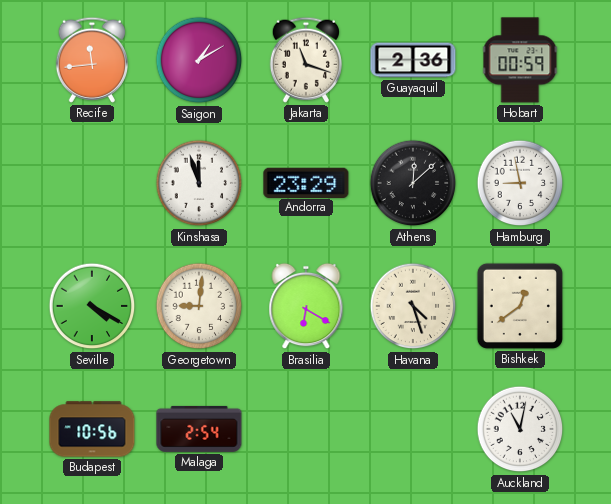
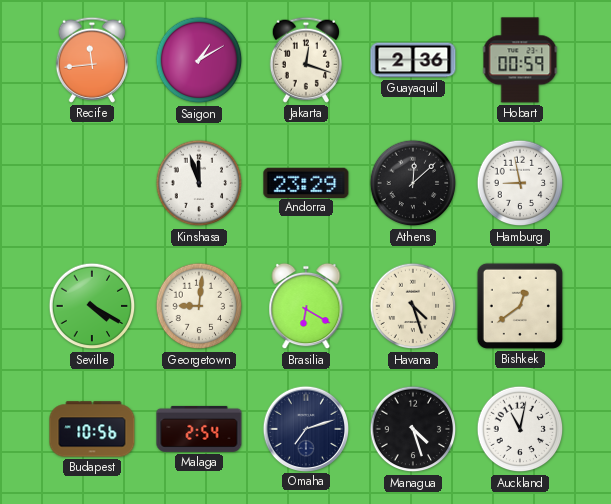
Jakarta: 11:18 -> 12:18
Omaha: none -> 7:12
Managua: none -> 4:27
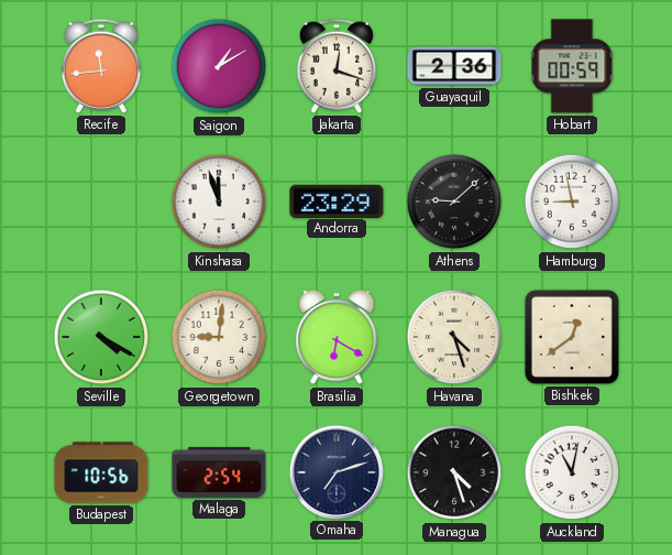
Athens: 12:08 -> 9:08
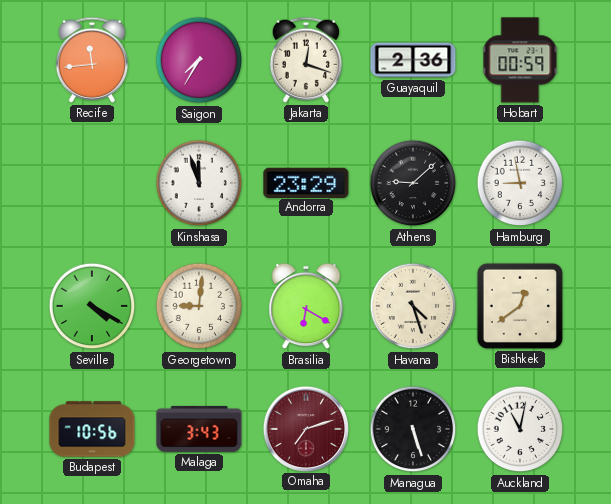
Saigon: 1:10 -> 7:35
Malaga: 2:54 -> 3:43
Omaha dial: navy -> burgundy
Managua: 4:27 -> 5:27
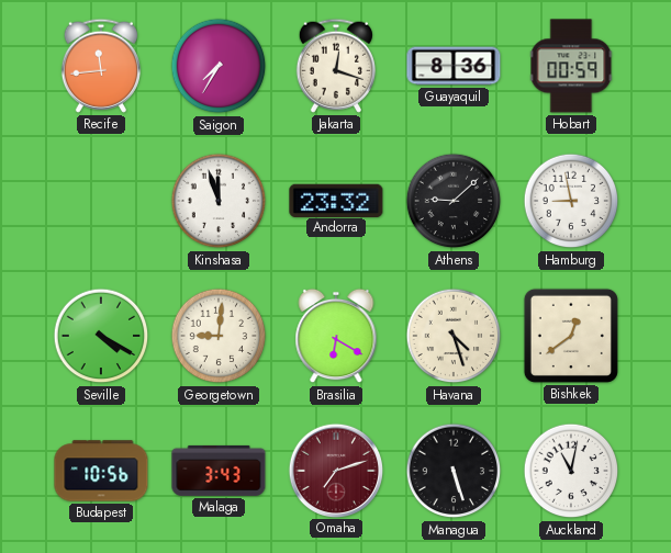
Guayaquil: 2:36 -> 8:36
Andorra: 23:29 -> 23:32
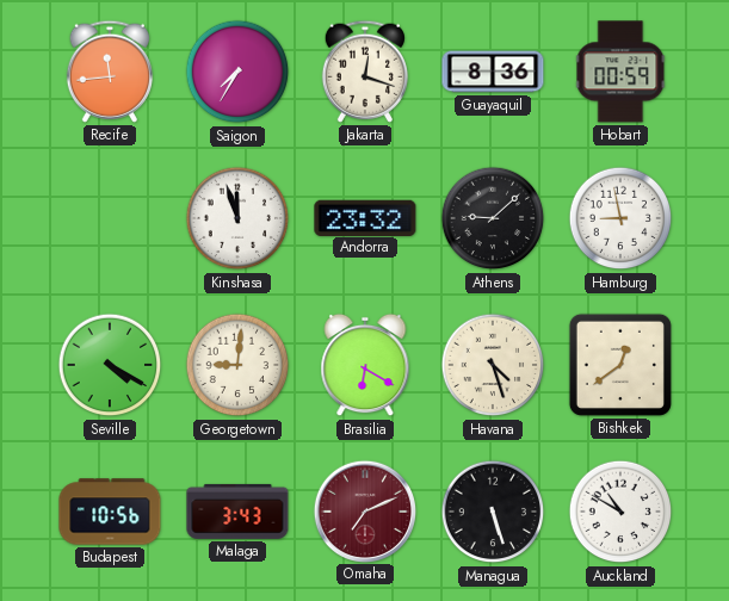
Omaha: 7:12 -> 7:11
Auckland: 11:02 -> 10:50
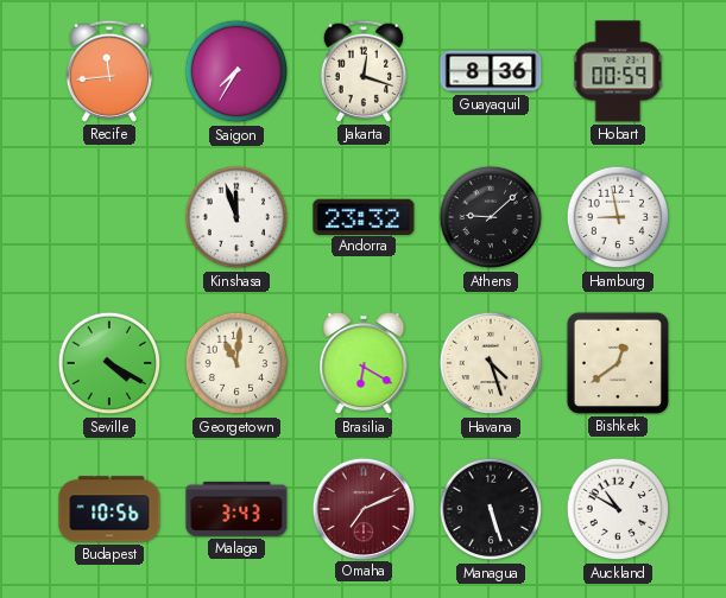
Georgetown: 9:01 -> 11:01
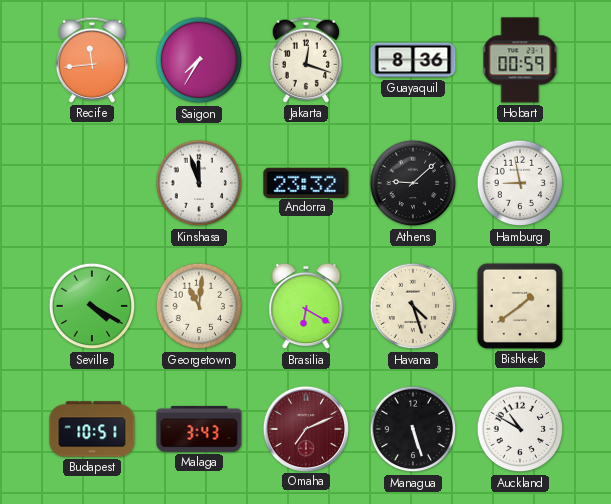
Bishkek: 12:39 -> 1:39
Budapest: 10:56 -> 10:51
